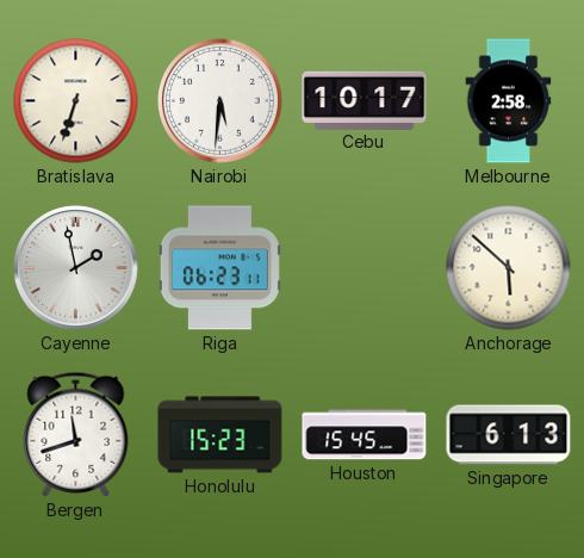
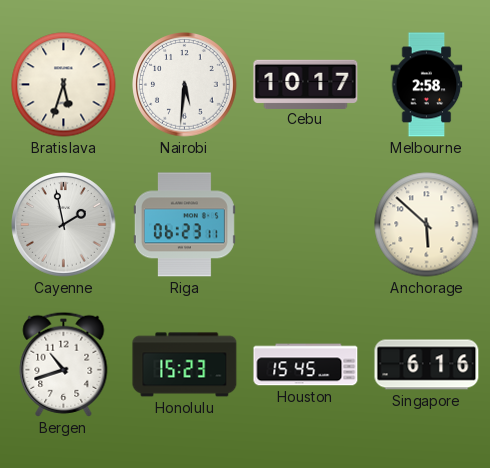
Bratislava: 6:33 -> 5:33
Bergen: 11:42 -> 10:42
Singapore: 6:13 -> 6:16
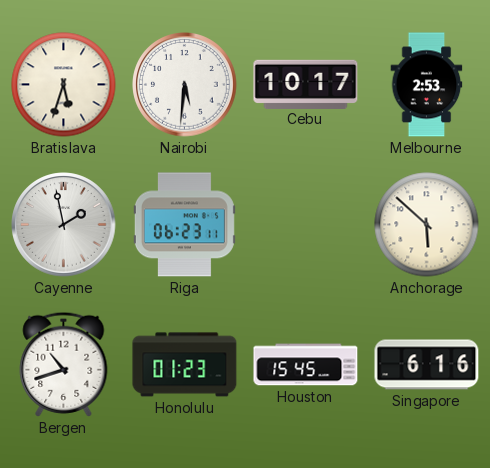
Melbourne: 2:58 -> 2:53
Honolulu: 15:23 -> 01:23
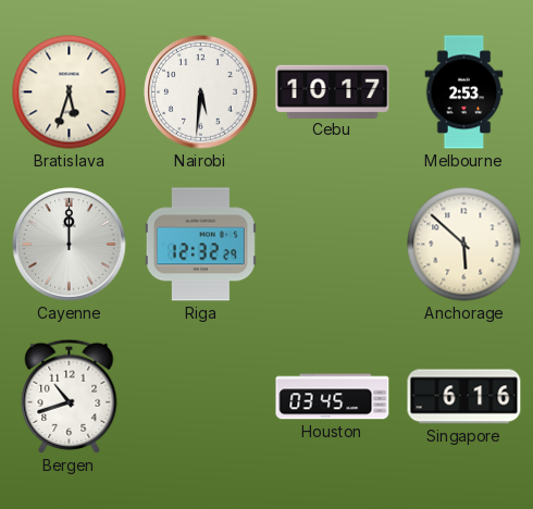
Cayenne: 1:58 -> 12:00
Riga: 06:23 -> 12:32
Honolulu: 01:23 -> none
Houston: 15:45 -> 03:45
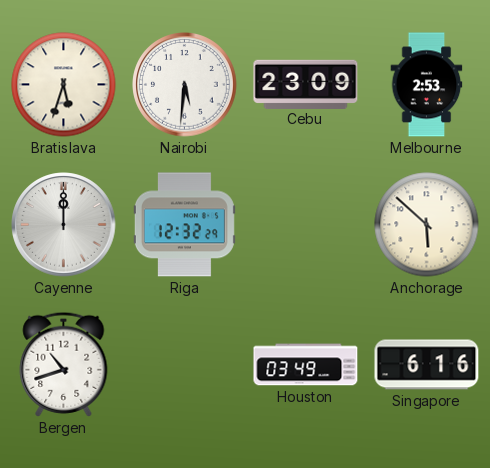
Cebu: 10:17 -> 23:09
Houston: 03:45 -> 03:49
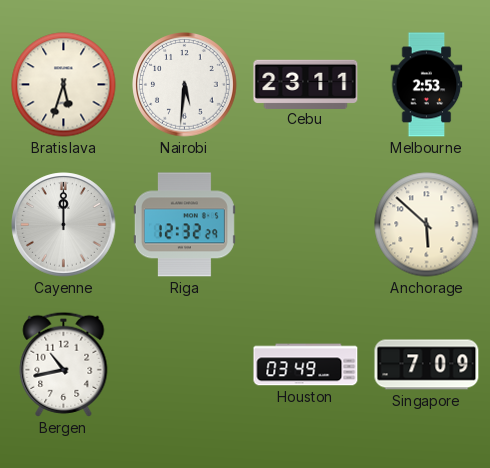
Cebu: 23:09 -> 23:11
Bergen: 10:42 -> 10:43
Singapore: 6:16 -> 7:09
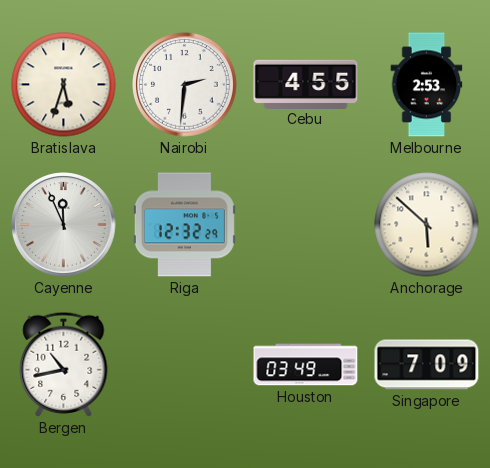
Nairobi: 5:31 -> 2:31
Cebu: 23:11 -> 4:55
Cayenne: 12:00 -> 11:56
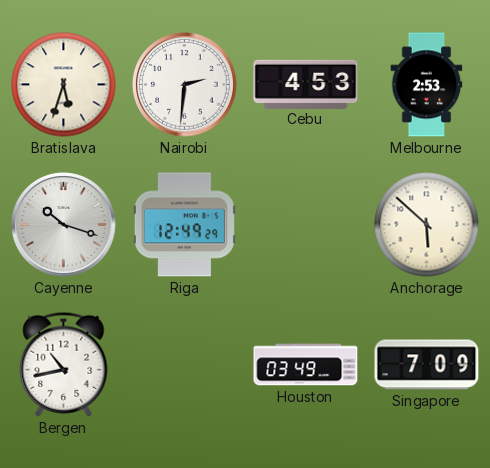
Cebu: 4:55 -> 4:53
Cayenne: 11:56 -> 10:18
Riga: 12:32 -> 12:49
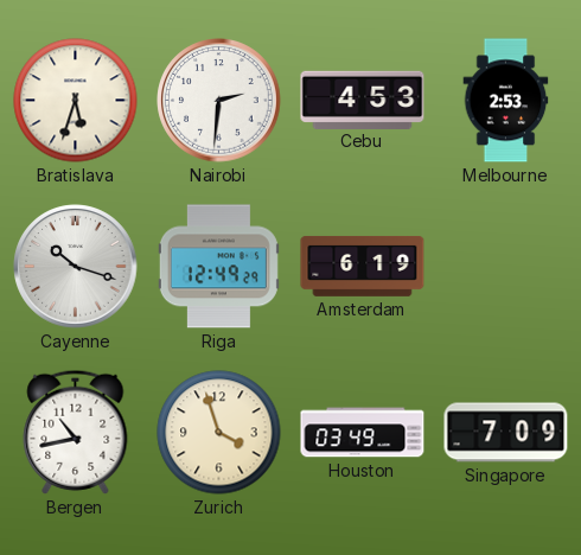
Amsterdam: none -> 6:19
Anchorage: 5:52 -> none
Zurich: none -> 3:57
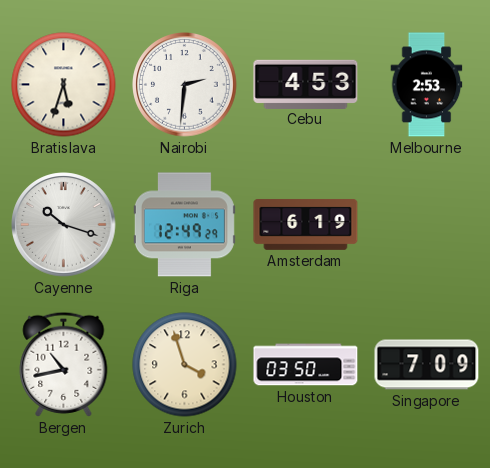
Houston: 03:49 -> 03:50
